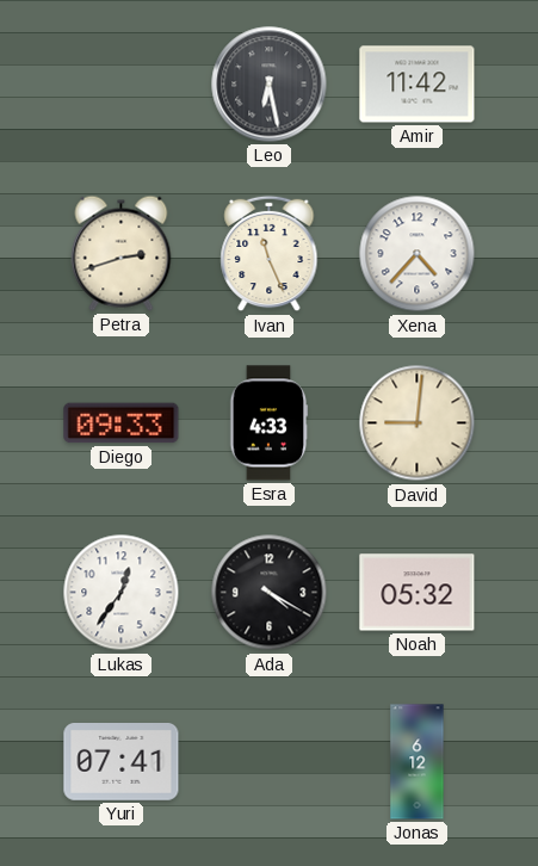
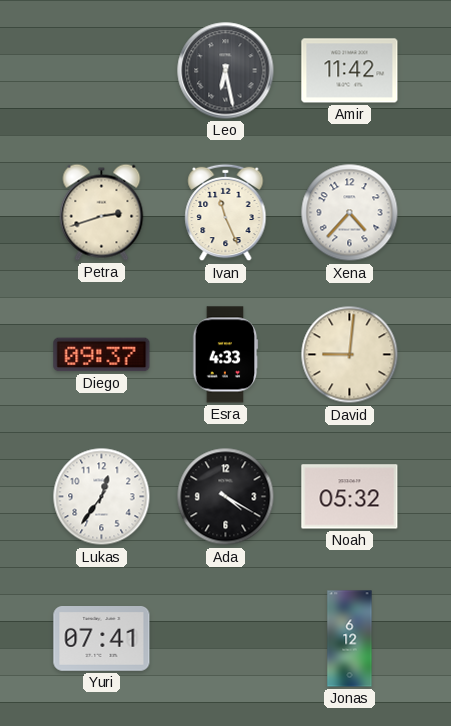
Diego: 09:33 -> 09:37
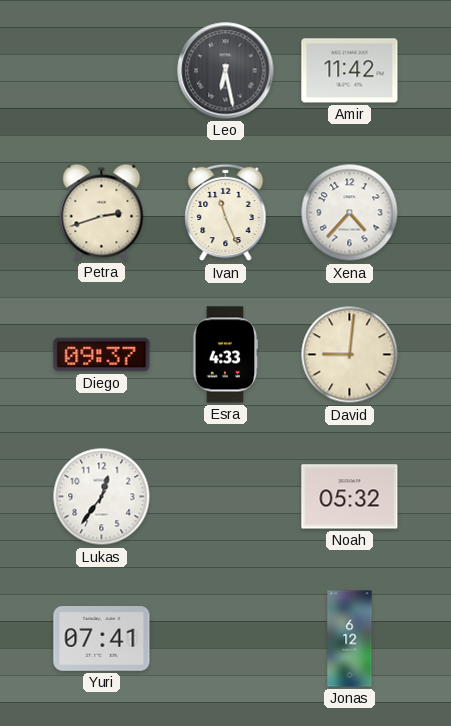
Ada: 4:20 -> none
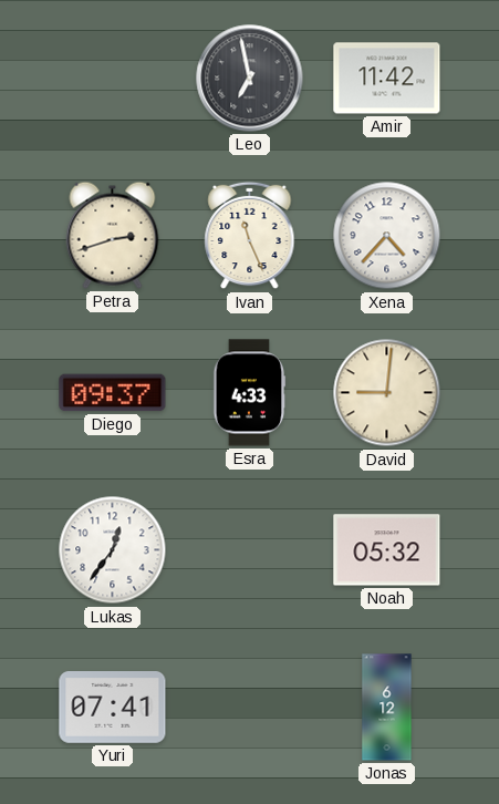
Leo: 6:28 -> 6:58
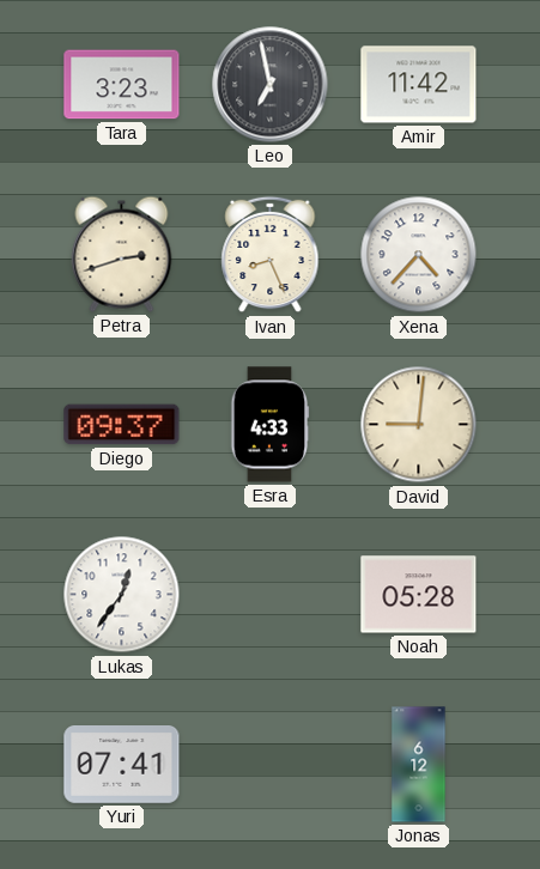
Tara: none -> 3:23
Ivan: 11:26 -> 8:26
Noah: 05:32 -> 05:28
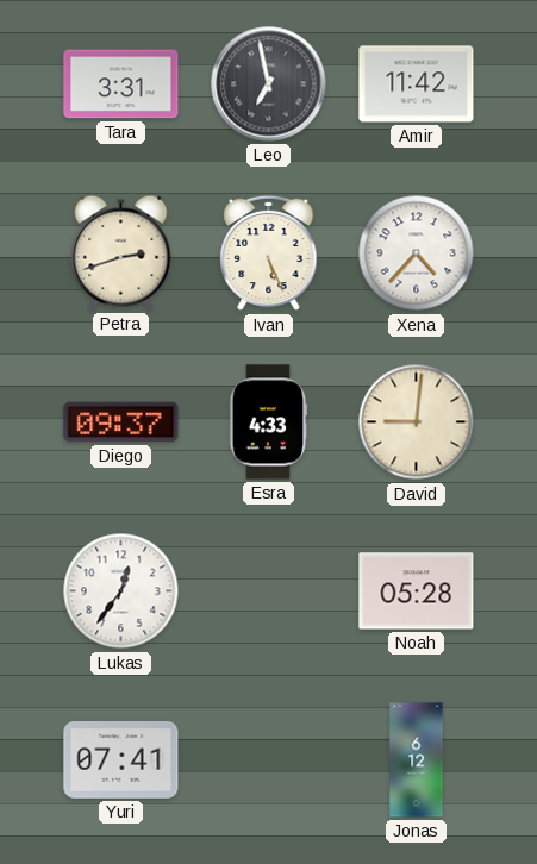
Tara: 3:23 -> 3:31
Ivan: 8:26 -> 5:26
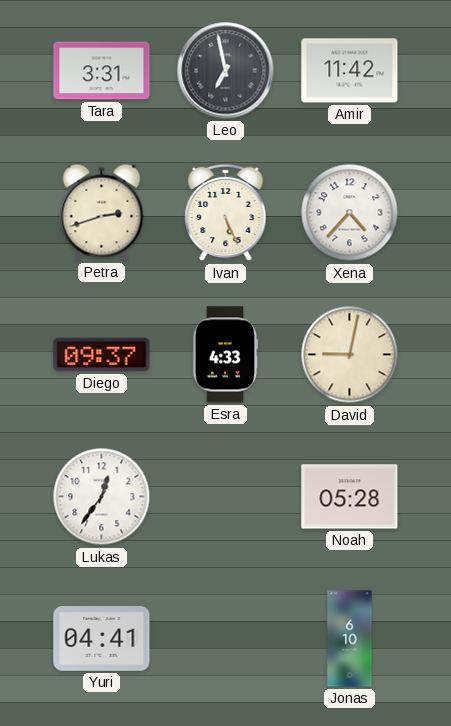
David: 9:01 -> 9:02
Yuri: 07:41 -> 04:41
Jonas: 6:12 -> 6:10
